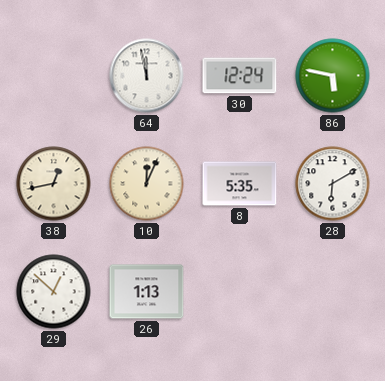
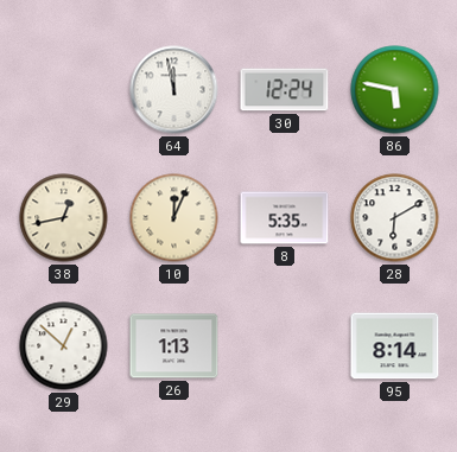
95: none -> 8:14
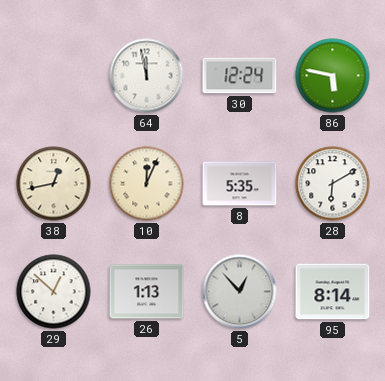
5: none -> 12:53
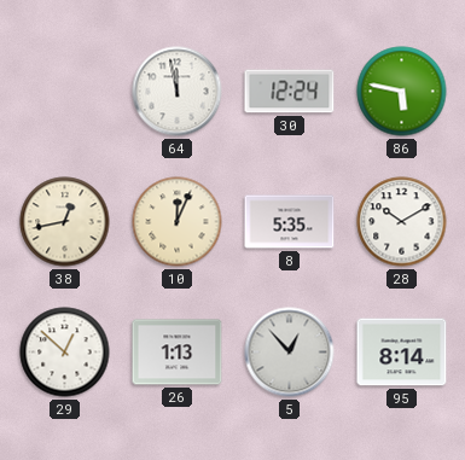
28: 6:10 -> 10:10
